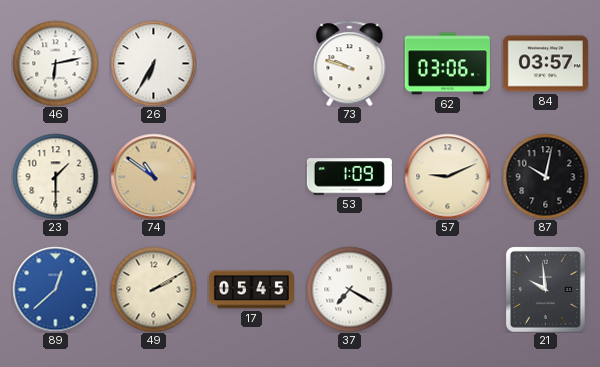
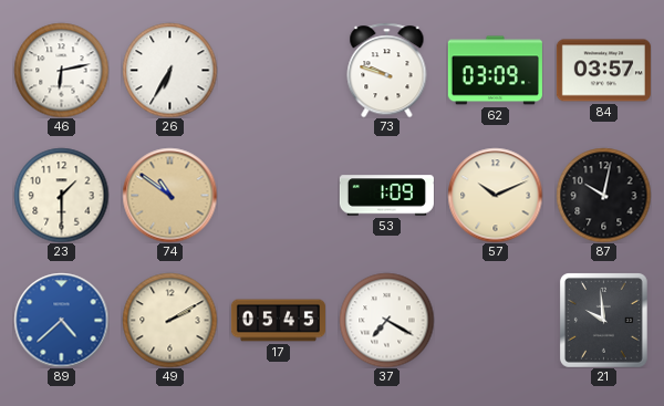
62: 03:06 -> 03:09
57: 9:11 -> 10:11
89: 12:38 -> 4:38
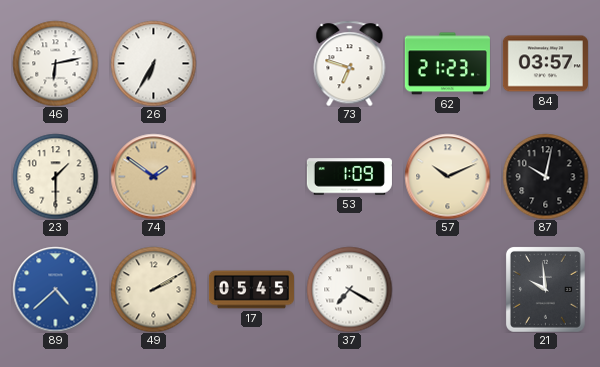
73: 9:48 -> 6:48
62: 03:09 -> 21:23
74: 10:51 -> 1:51
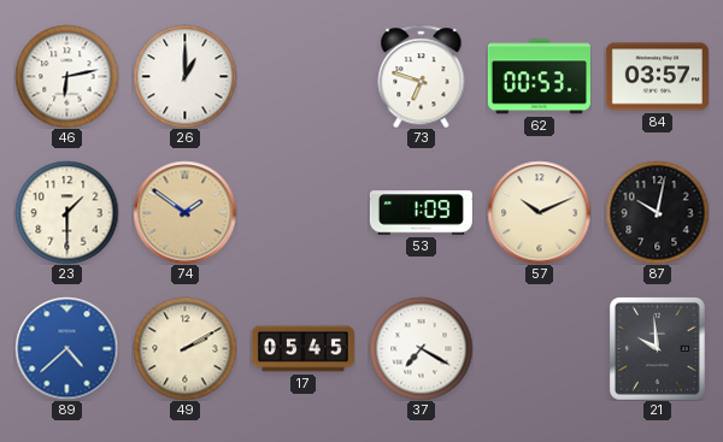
26: 6:35 -> 1:00
62: 21:23 -> 00:53
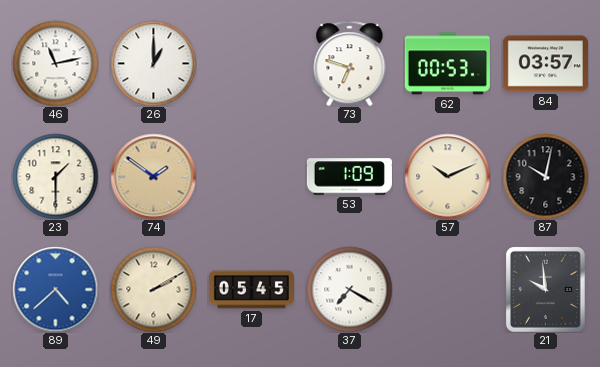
46: 6:13 -> 11:13
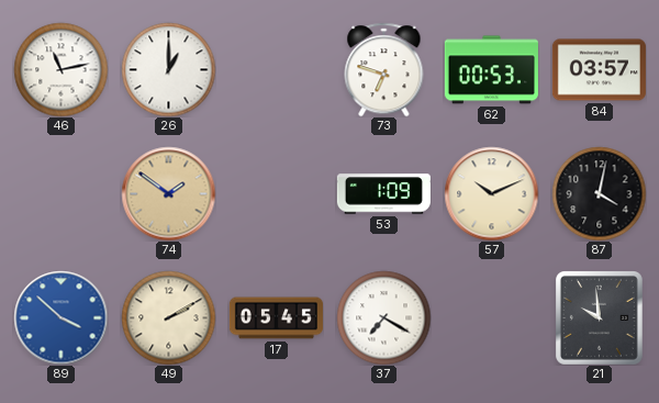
23: 1:30 -> none
87: 10:02 -> 4:02
89: 4:38 -> 3:52
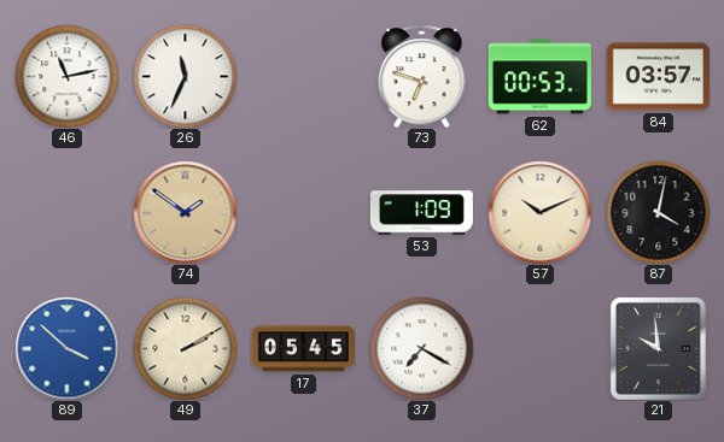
26: 1:00 -> 11:34
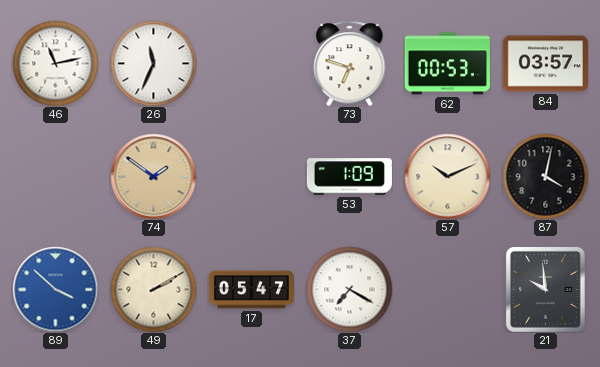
17: 05:45 -> 05:47
